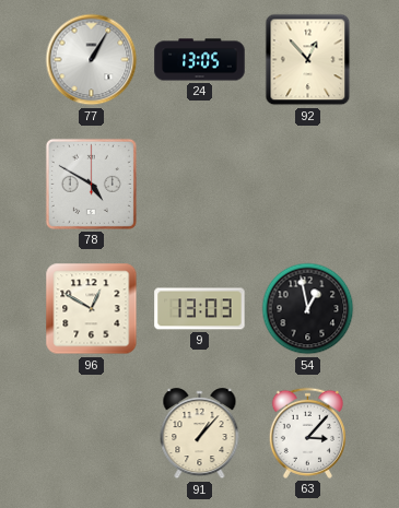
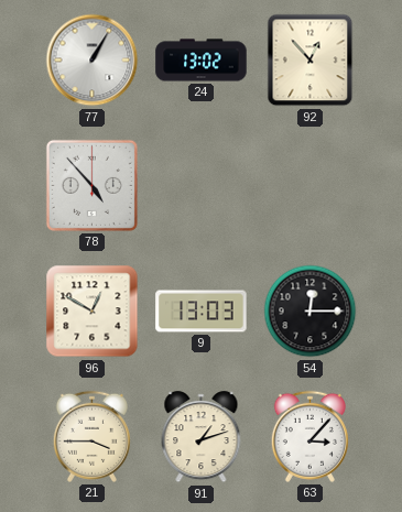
24: 13:05 -> 13:02
78: 4:50 -> 4:53
54: 12:58 -> 12:15
21: none -> 3:45
91: 1:07 -> 1:12
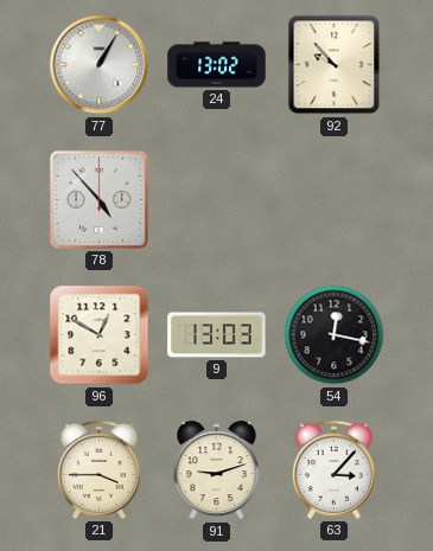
92: 12:53 -> 9:53
54: 12:15 -> 12:17
91: 1:12 -> 9:12
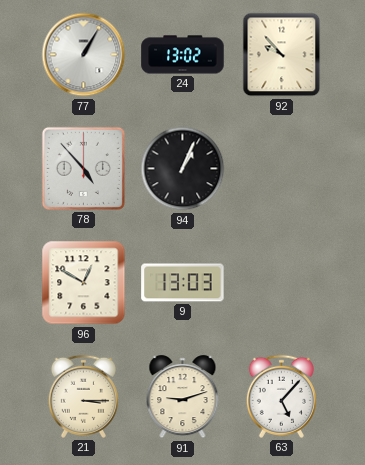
94: none -> 1:04
54: 12:17 -> none
21: 3:45 -> 3:15
63: 3:07 -> 5:07
